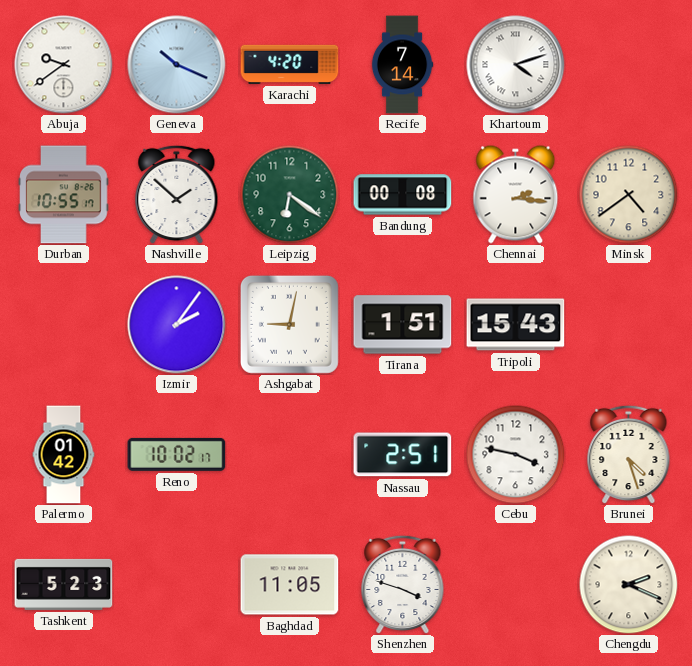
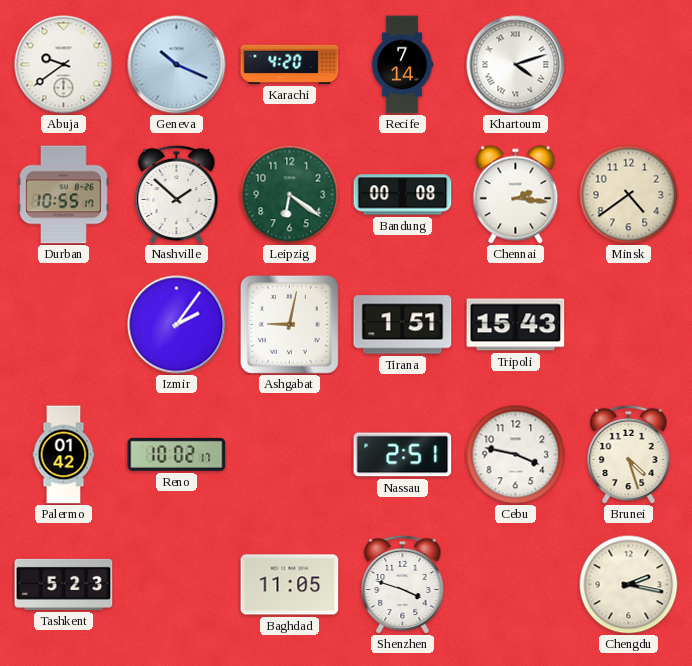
Chengdu: 2:19 -> 2:17
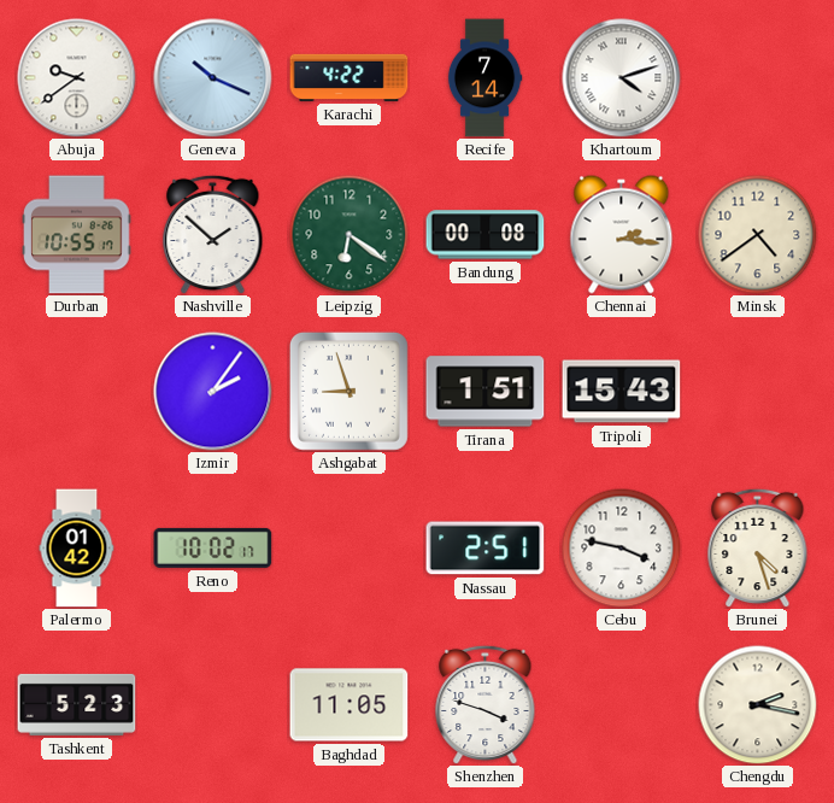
Karachi: 4:20 -> 4:22
Ashgabat: 9:02 -> 8:57
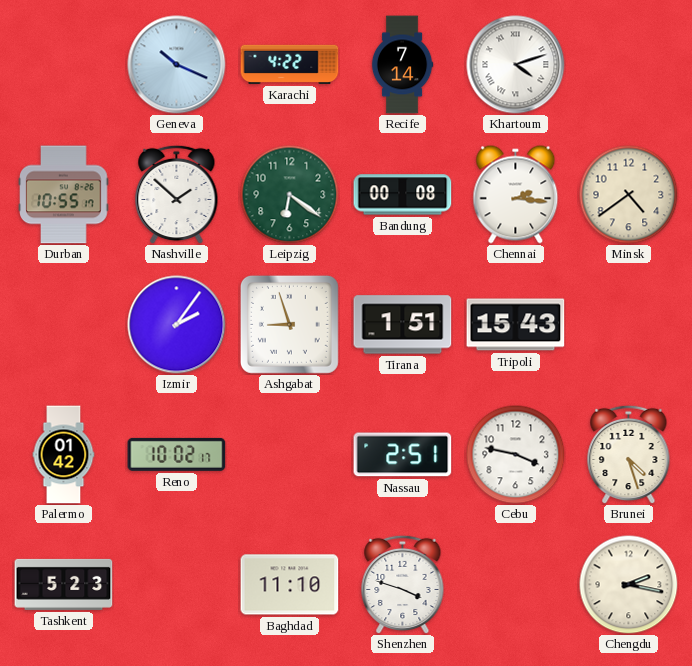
Abuja: 9:39 -> none
Baghdad: 11:05 -> 11:10
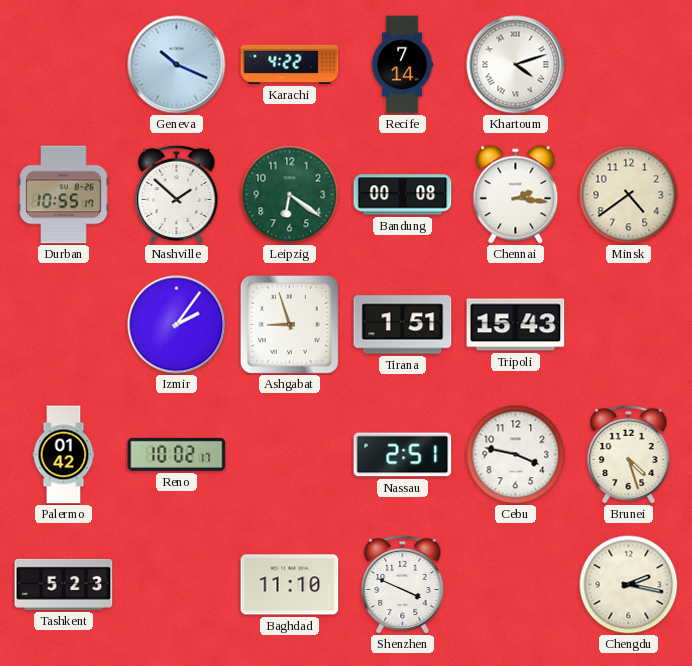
Shenzhen: 3:48 -> 3:49
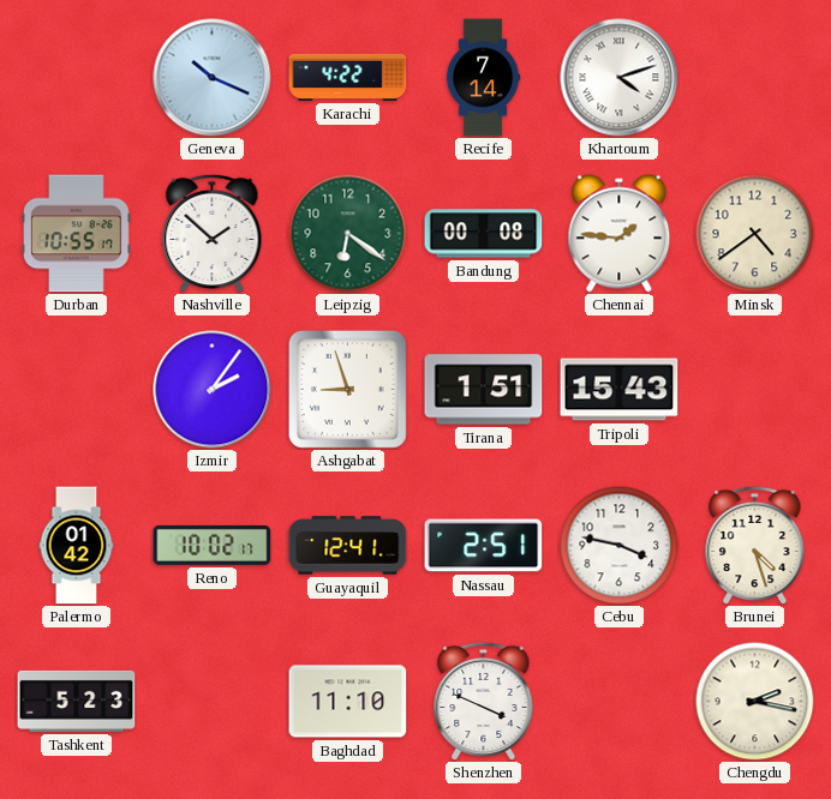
Chennai: 2:16 -> 1:46
Guayaquil: none -> 12:41
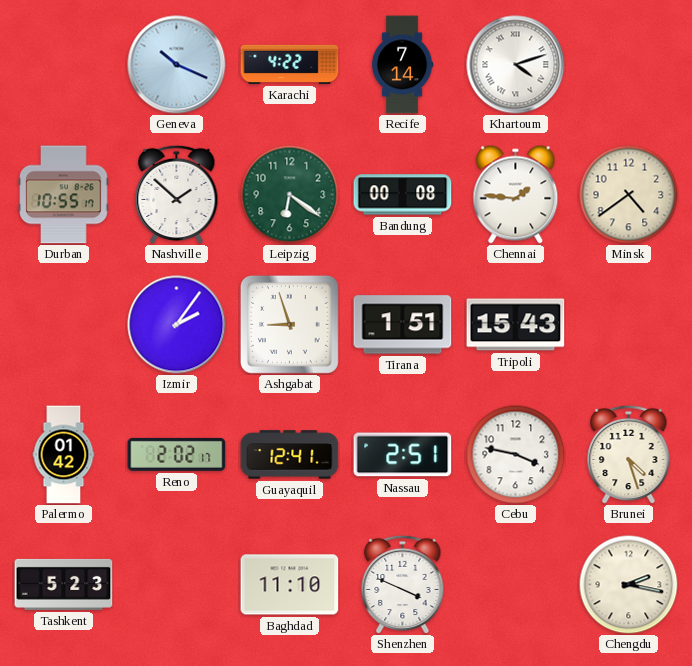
Reno: 10:02 -> 2:02
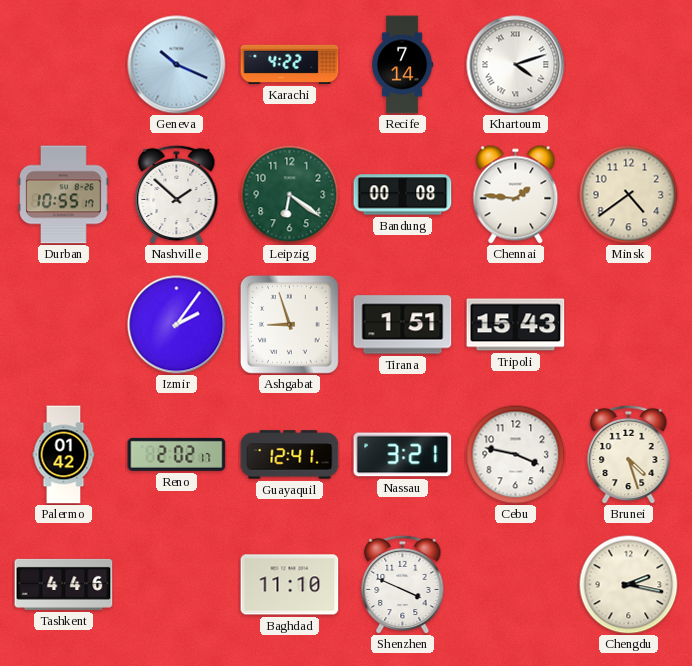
Nassau: 2:51 -> 3:21
Tashkent: 5:23 -> 4:46
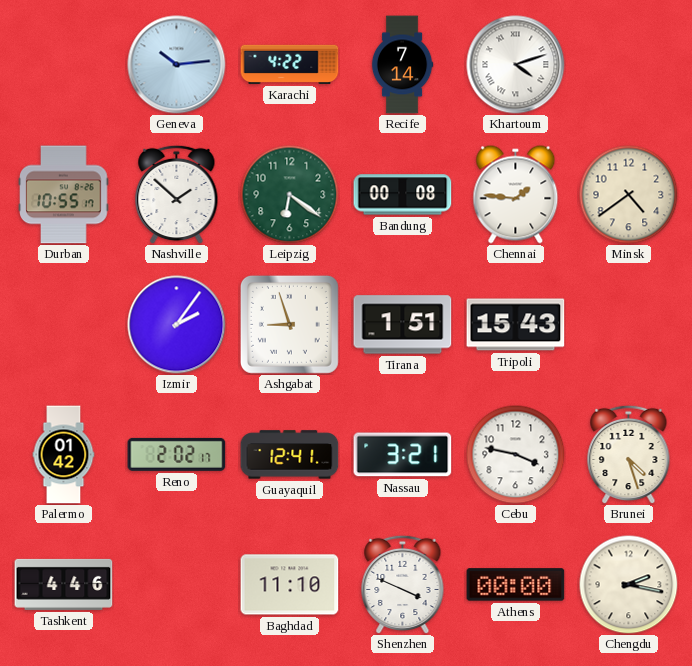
Geneva: 10:19 -> 10:14
Athens: none -> 00:00
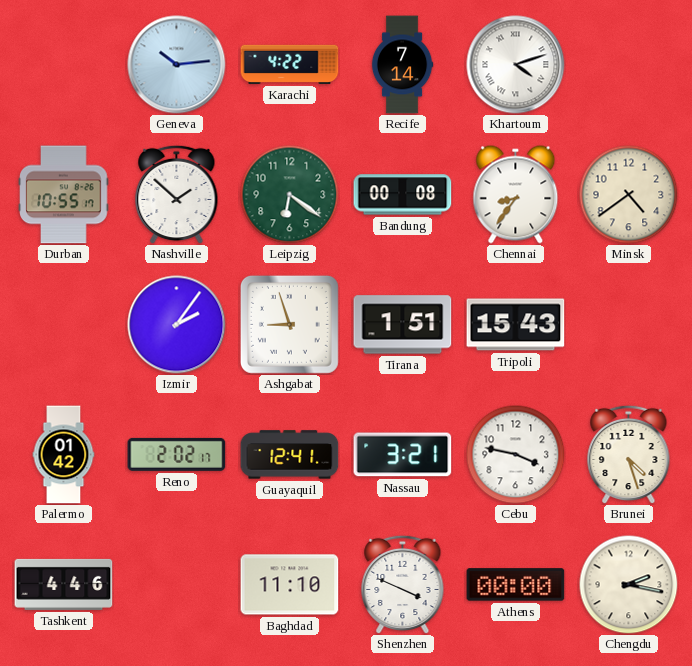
Chennai: 1:46 -> 8:36
